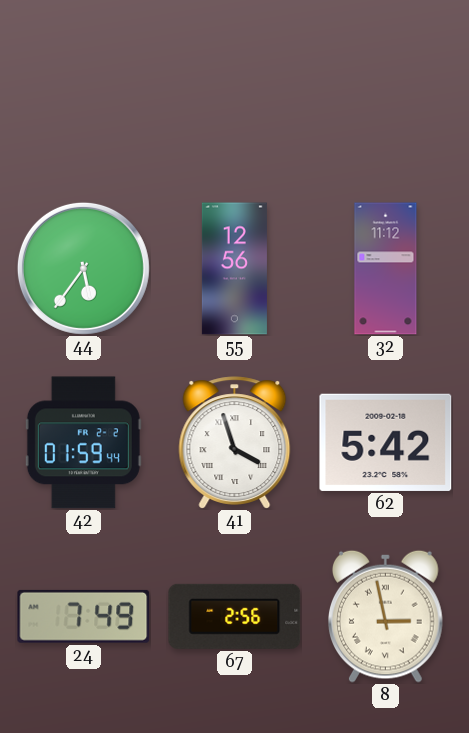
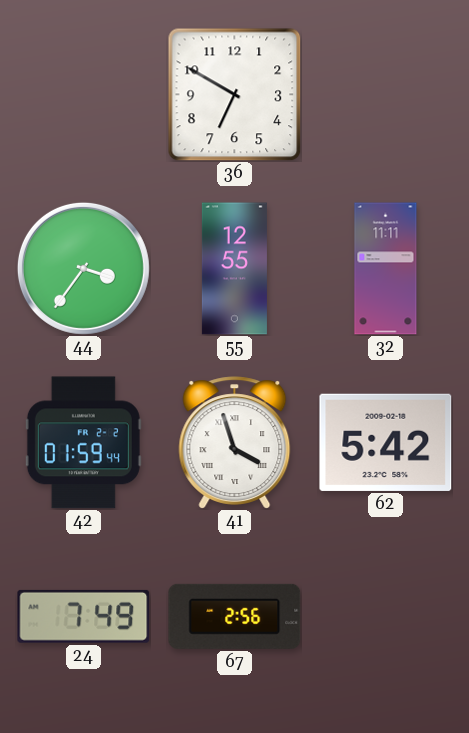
36: none -> 6:50
44: 5:36 -> 3:36
55: 12:56 -> 12:55
32: 11:12 -> 11:11
8: 2:58 -> none
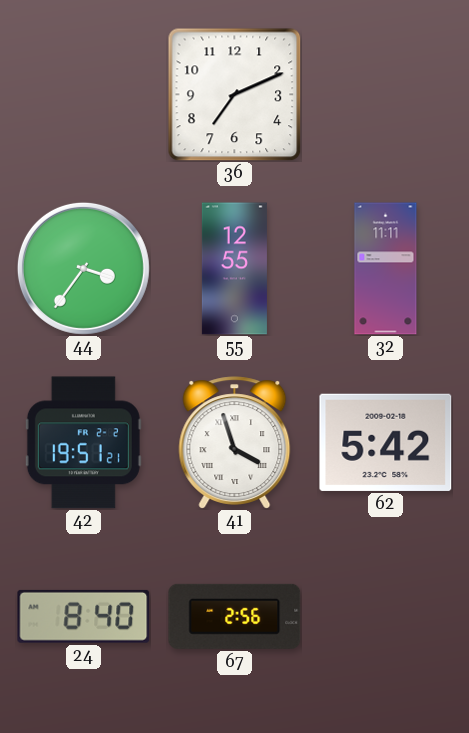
36: 6:50 -> 7:11
42: 01:59 -> 19:51
24: 7:49 -> 8:40
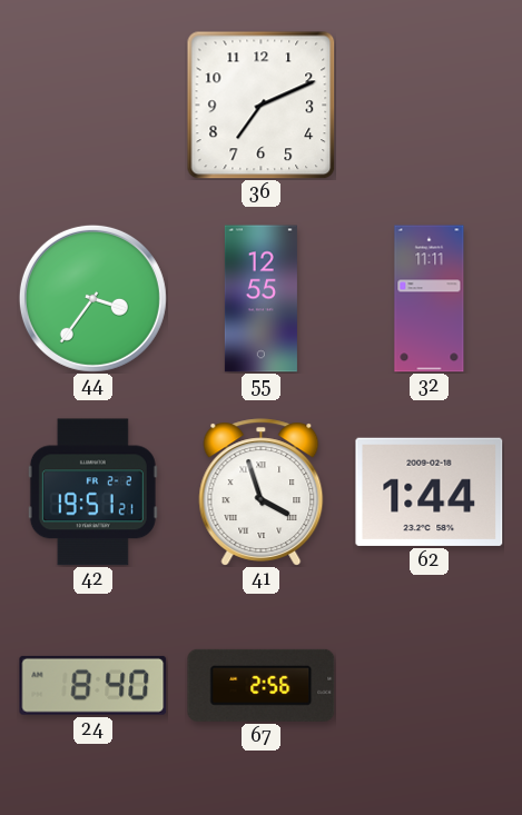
62: 5:42 -> 1:44
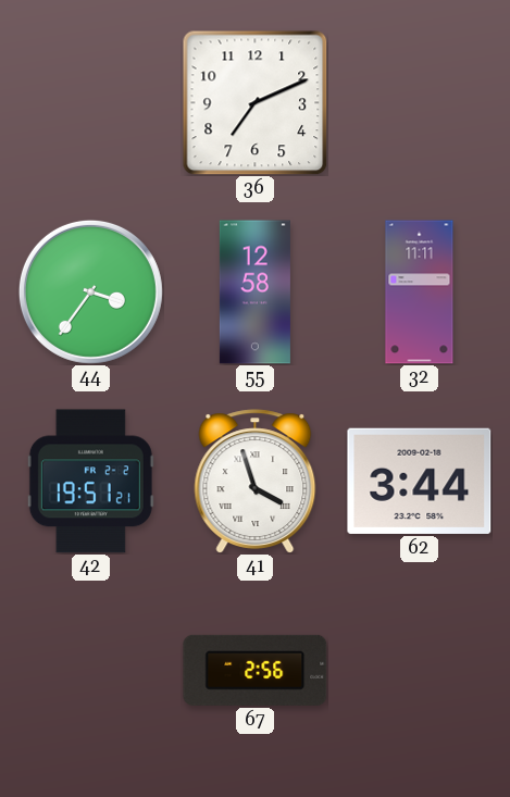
55: 12:55 -> 12:58
62: 1:44 -> 3:44
24: 8:40 -> none
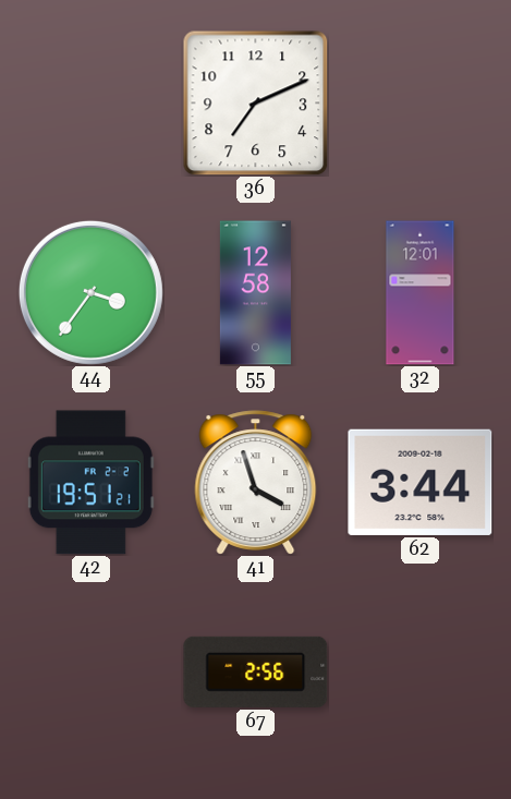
32: 11:11 -> 12:01
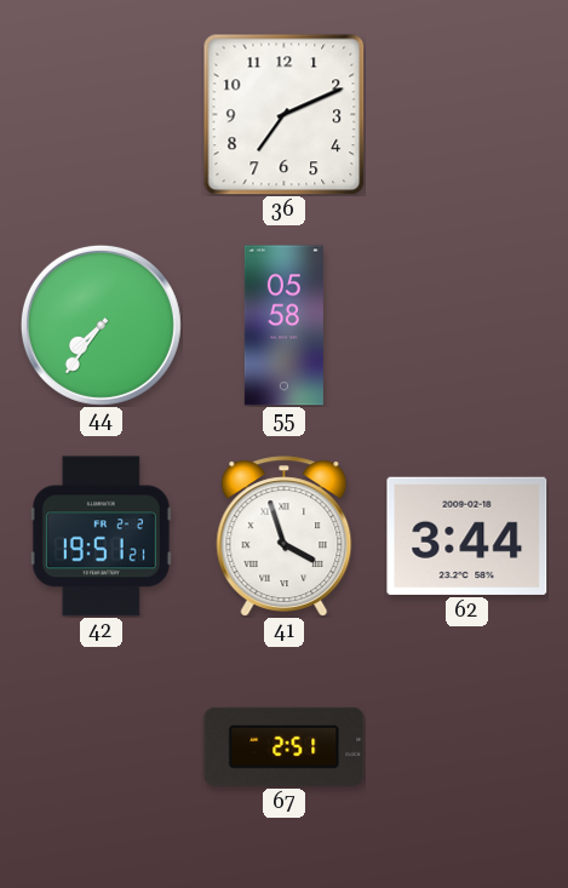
44: 3:36 -> 7:36
55: 12:58 -> 05:58
32: 12:01 -> none
67: 2:56 -> 2:51
